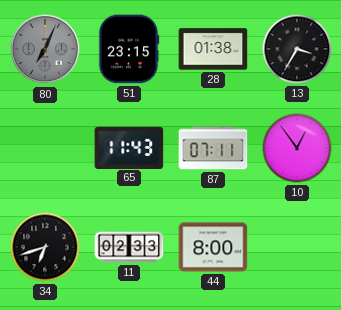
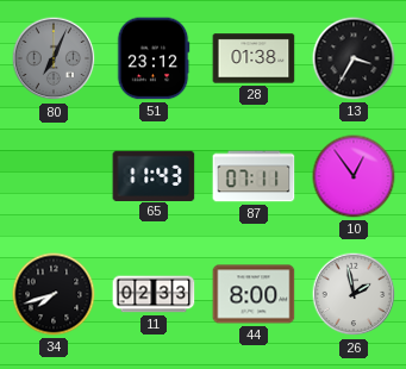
51: 23:15 -> 23:12
34: 6:42 -> 7:42
26: none -> 1:58
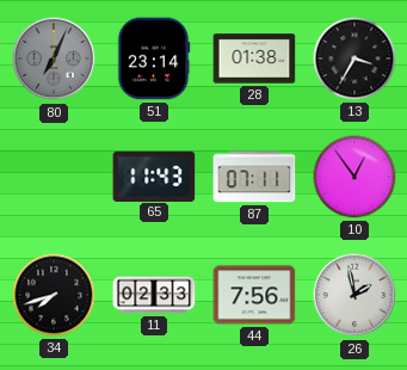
51: 23:12 -> 23:14
44: 8:00 -> 7:56
